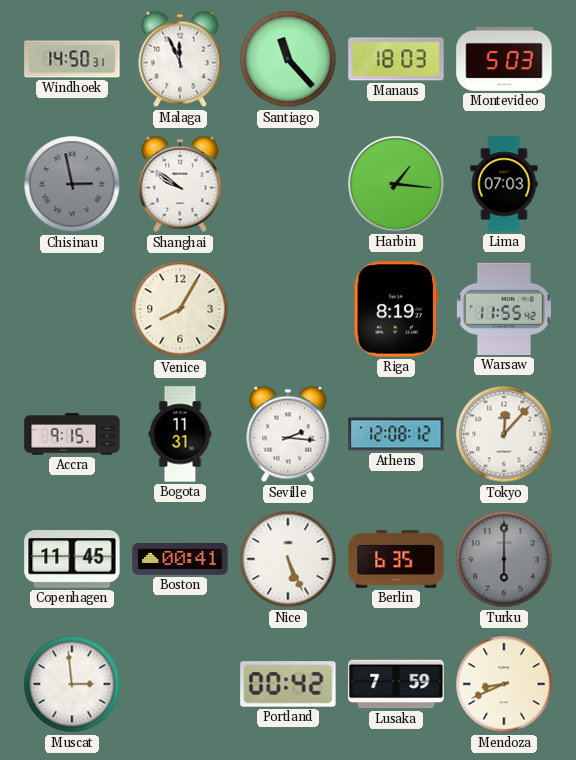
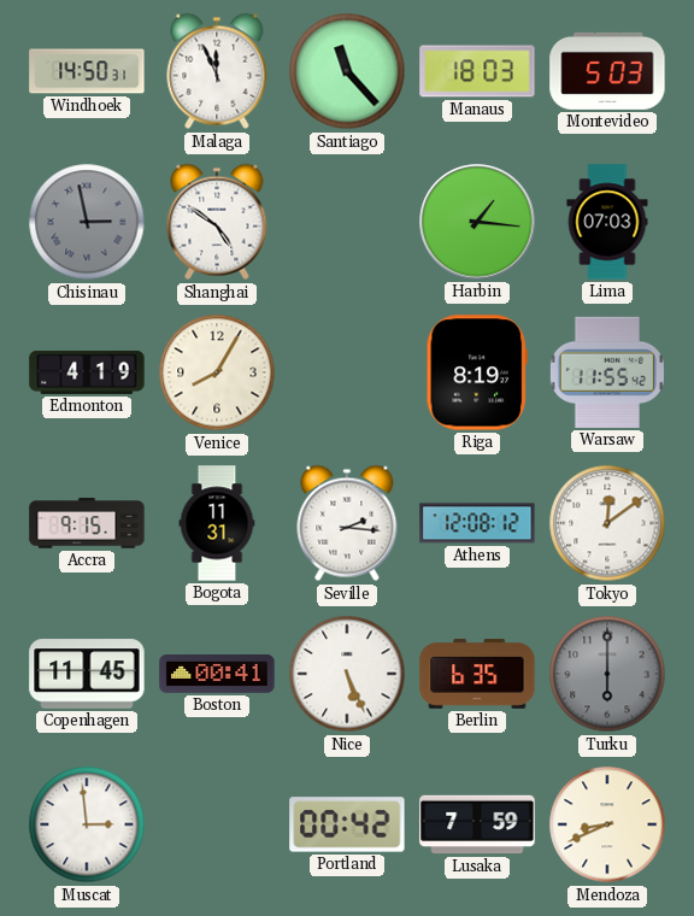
Shanghai: 9:51 -> 4:51
Edmonton: none -> 4:19
Tokyo: 12:07 -> 12:09
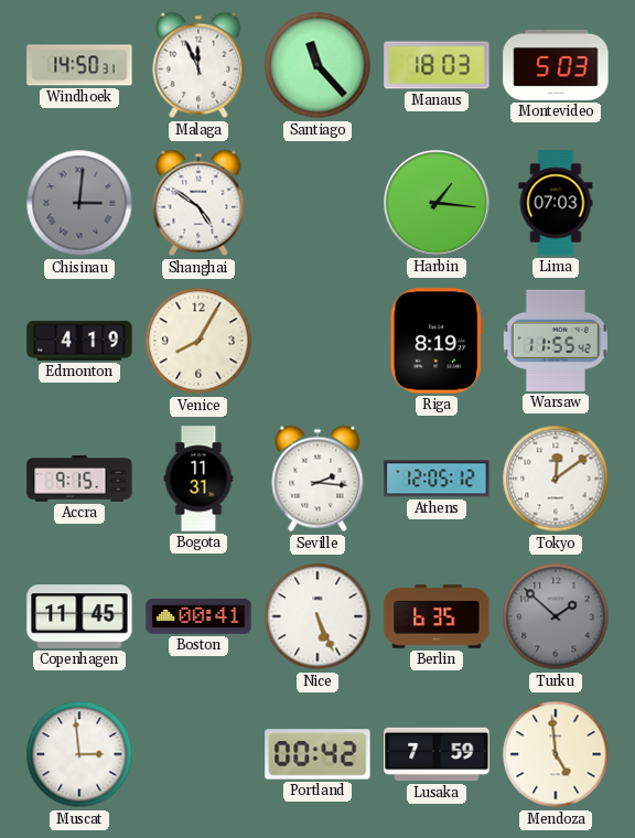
Chisinau: 2:58 -> 3:01
Athens: 12:08 -> 12:05
Turku: 6:00 -> 1:52
Mendoza: 8:41 -> 4:59
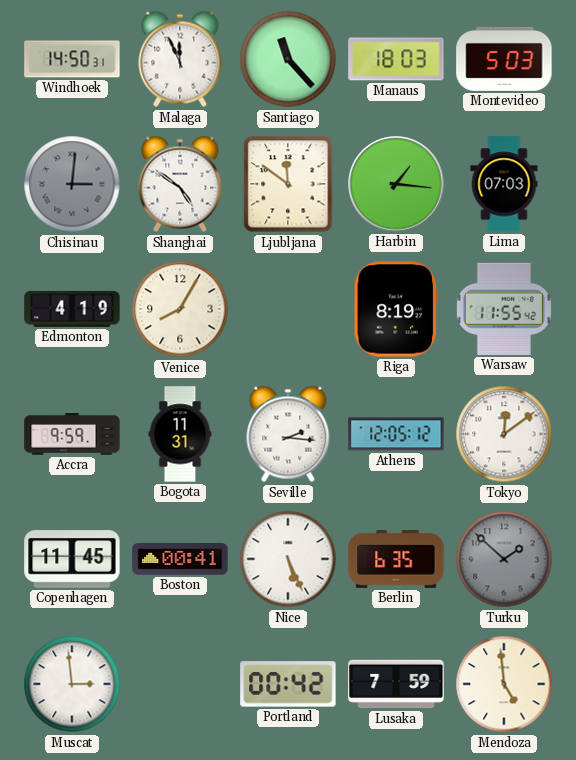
Ljubljana: none -> 11:51
Accra: 9:15 -> 9:59
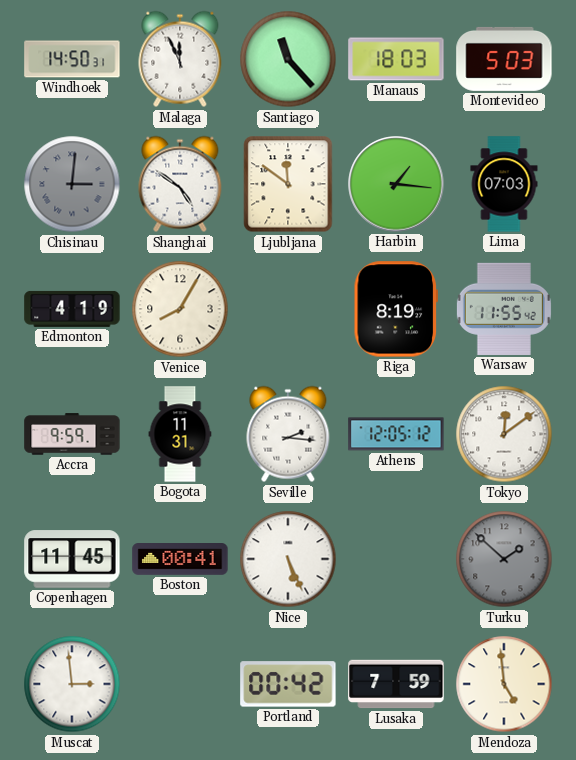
Berlin: 6:35 -> none
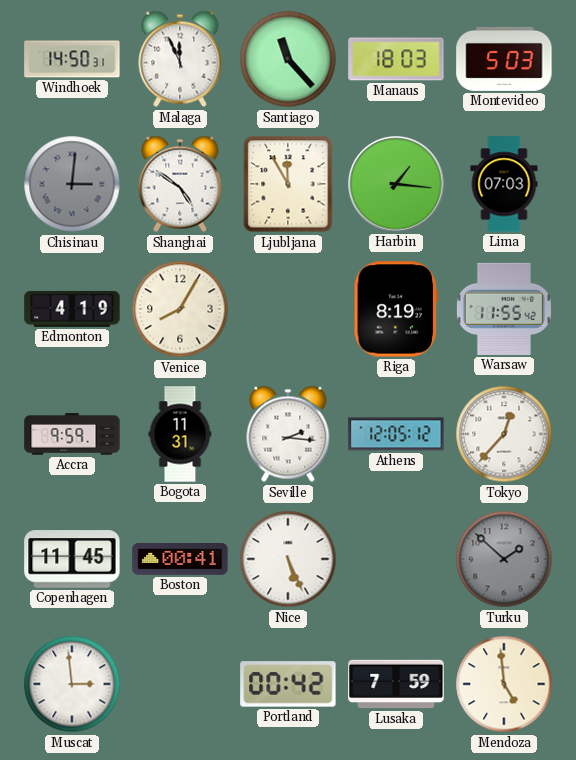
Ljubljana: 11:51 -> 11:55
Tokyo: 12:09 -> 12:37
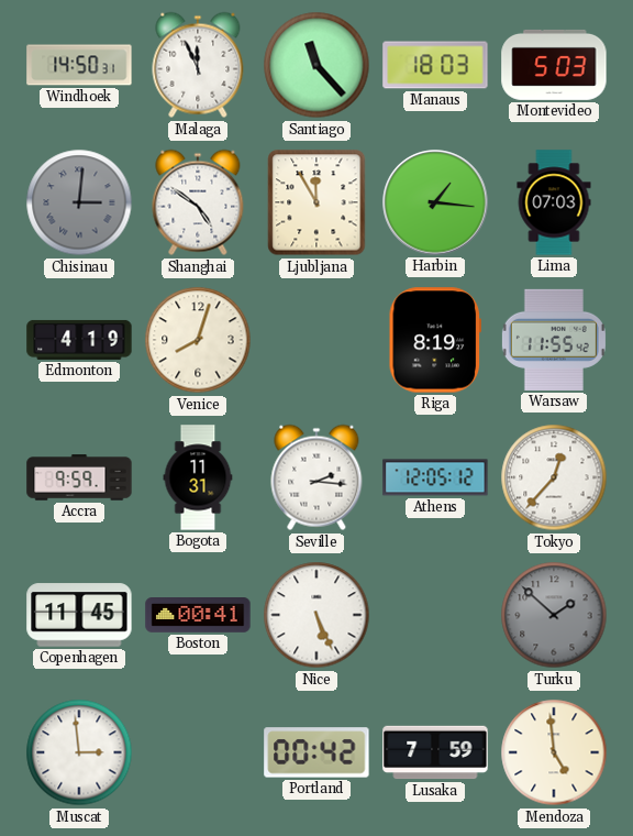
Venice: 8:05 -> 8:03
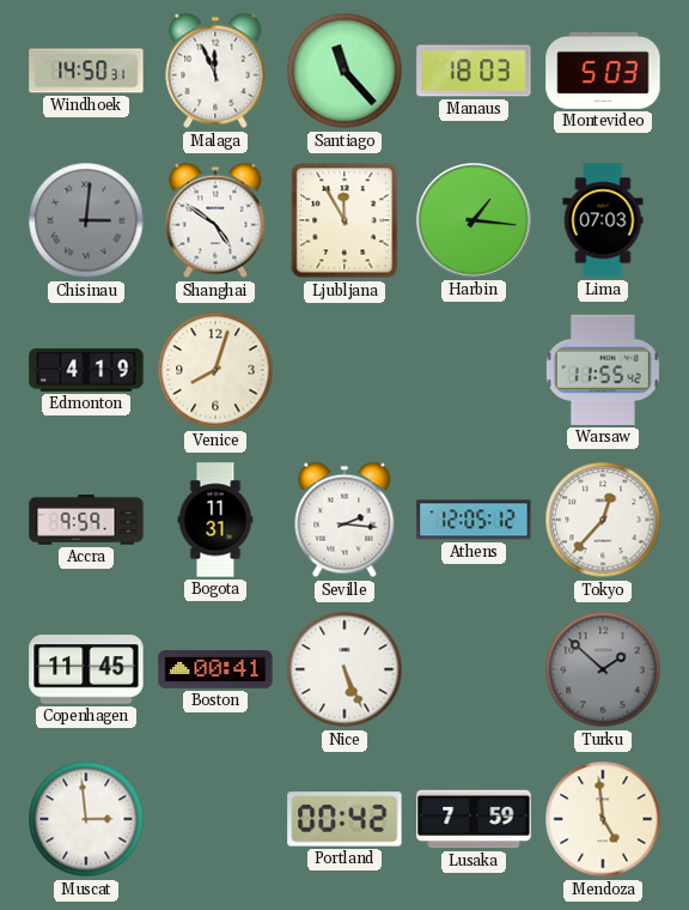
Riga: 8:19 -> none
